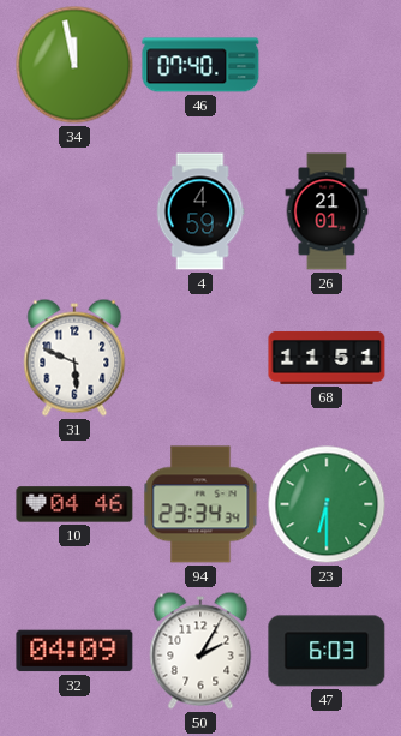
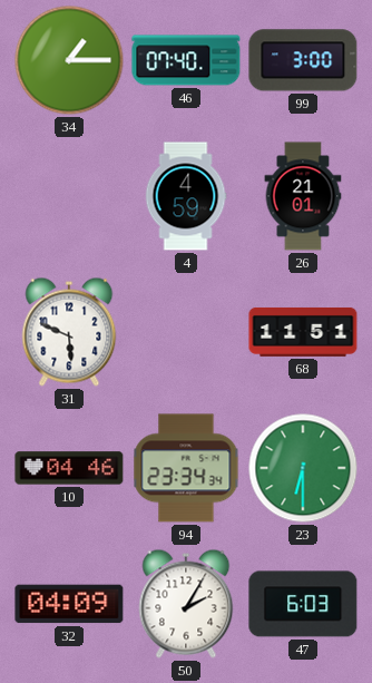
34: 11:58 -> 1:15
99: none -> 3:00
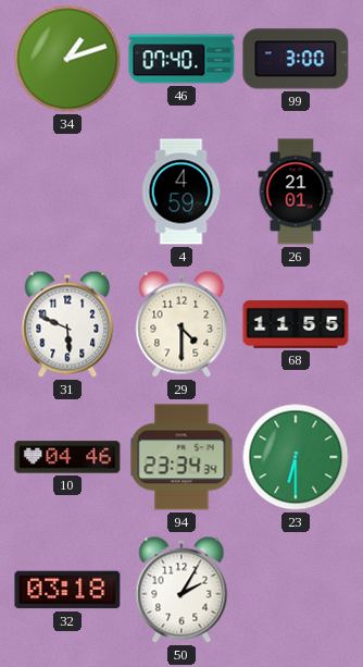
34: 1:15 -> 1:12
29: none -> 4:30
68: 11:51 -> 11:55
32: 04:09 -> 03:18
47: 6:03 -> none
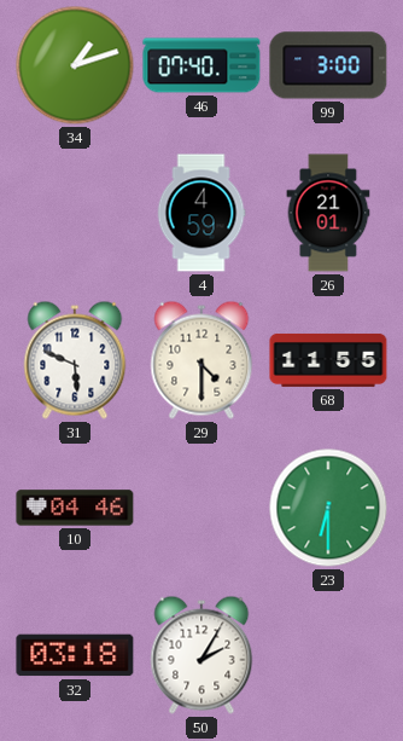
94: 23:34 -> none
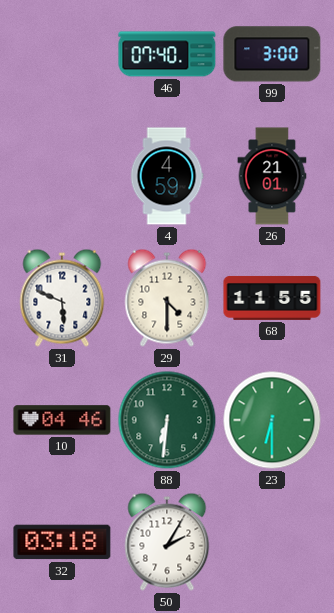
34: 1:12 -> none
88: none -> 6:31
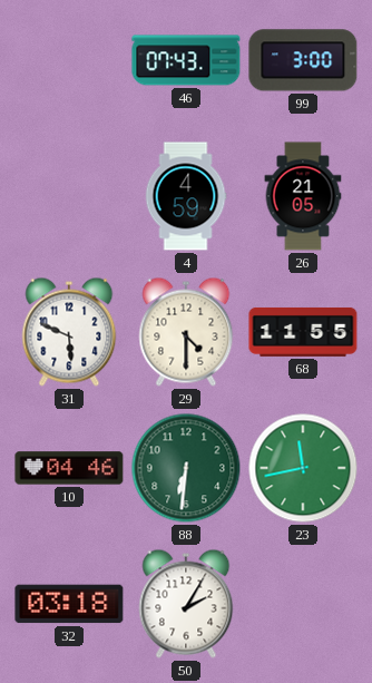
46: 07:40 -> 07:43
26: 21:01 -> 21:05
23: 6:30 -> 11:43
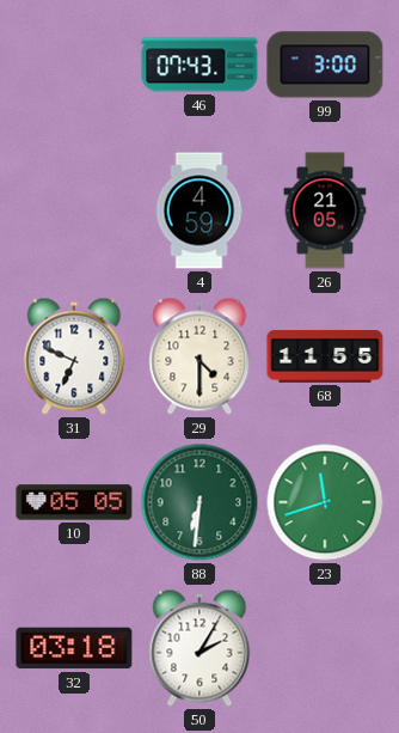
31: 5:49 -> 6:49
10: 04:46 -> 05:05
23: 11:43 -> 11:42
